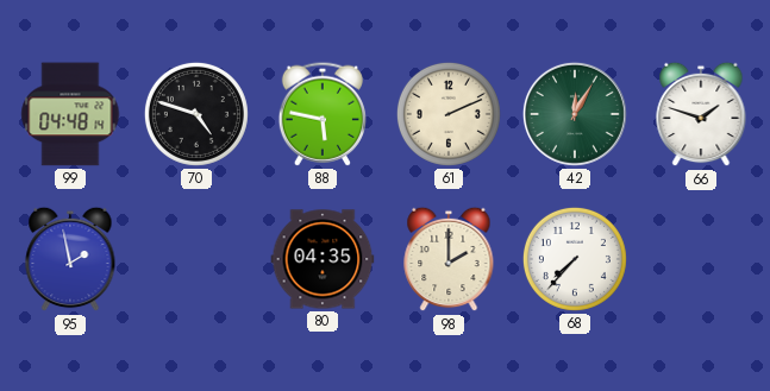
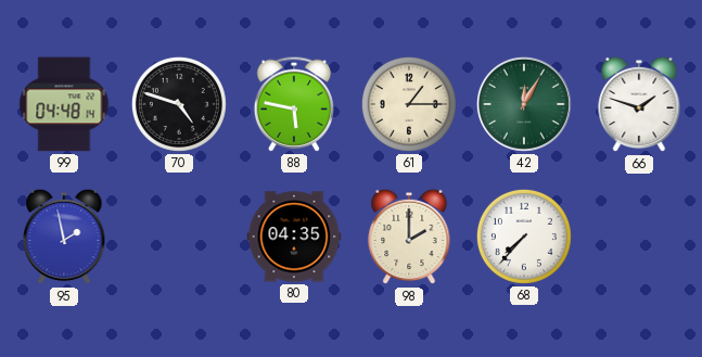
61: 2:11 -> 1:15
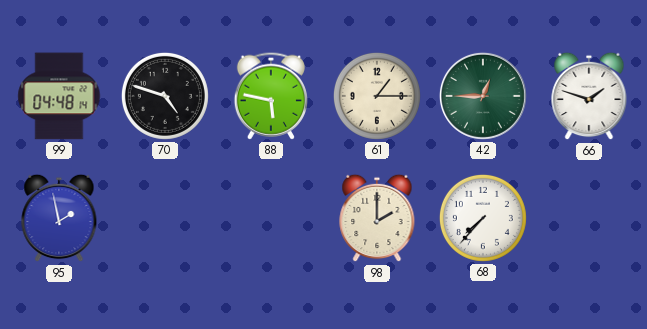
42: 12:05 -> 12:45
80: 04:35 -> none
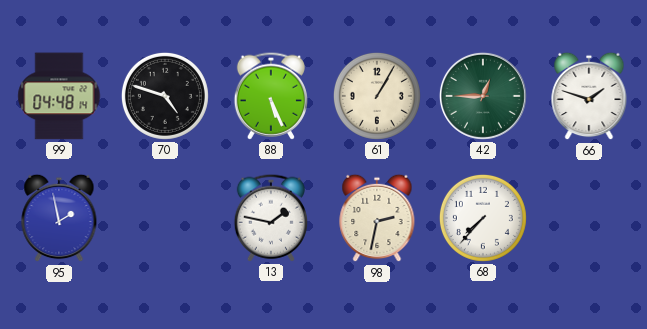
88: 5:47 -> 5:26
61: 1:15 -> 1:05
13: none -> 1:47
98: 2:00 -> 2:32
